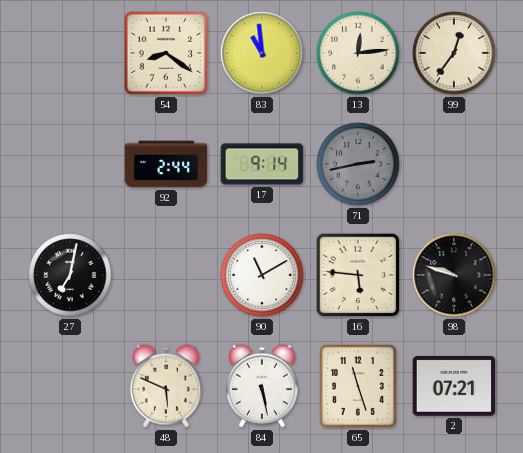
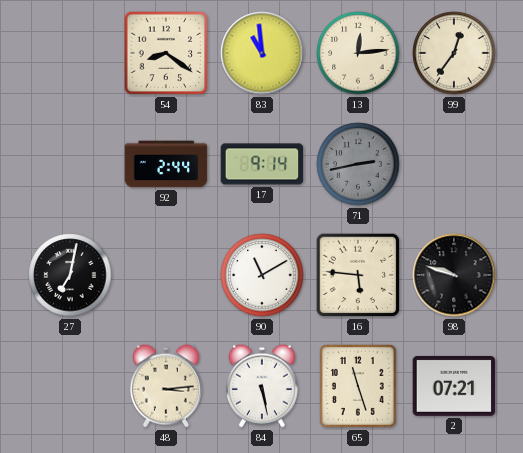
48: 5:49 -> 3:14
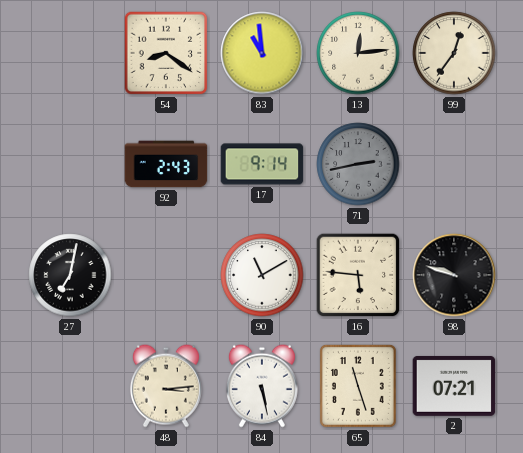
92: 2:44 -> 2:43
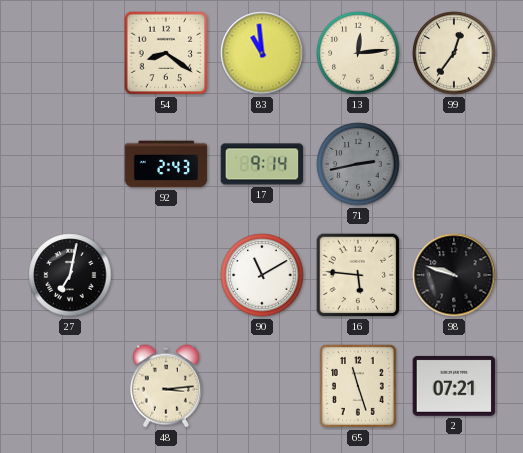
84: 5:28 -> none
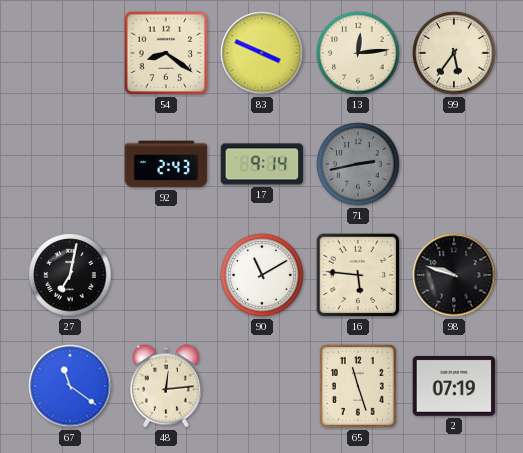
83: 10:59 -> 3:49
99: 12:36 -> 5:36
67: none -> 11:21
48: 3:14 -> 12:14
2: 07:21 -> 07:19
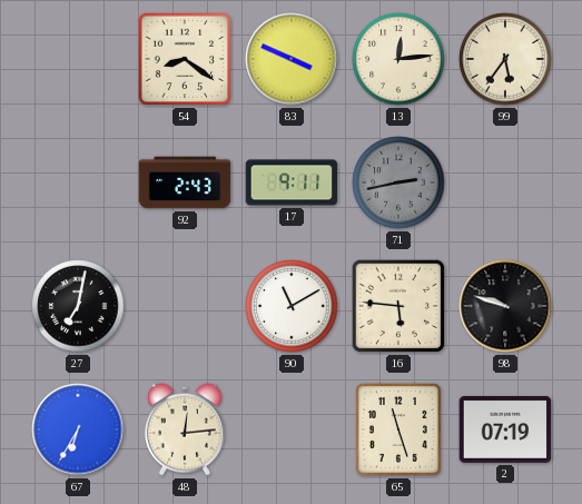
17: 9:14 -> 9:11
67: 11:21 -> 6:35
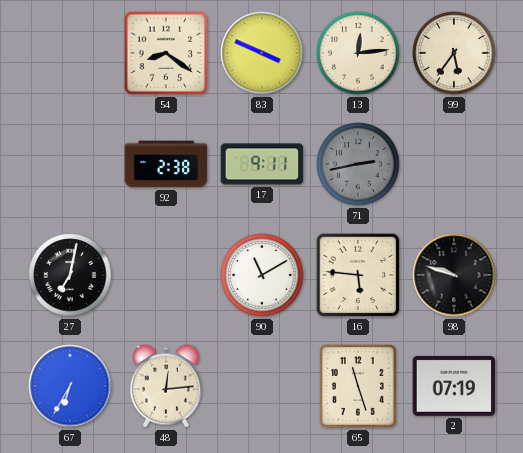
92: 2:43 -> 2:38
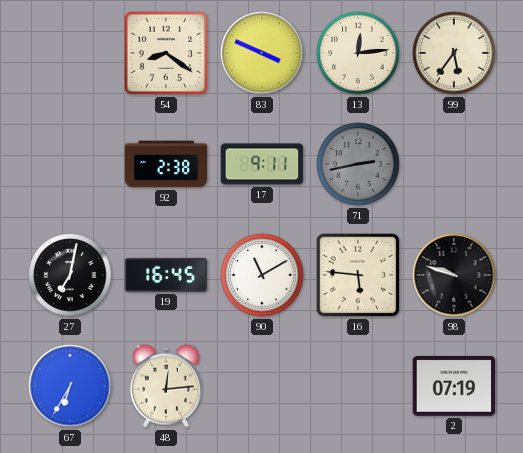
19: none -> 16:45
65: 11:27 -> none
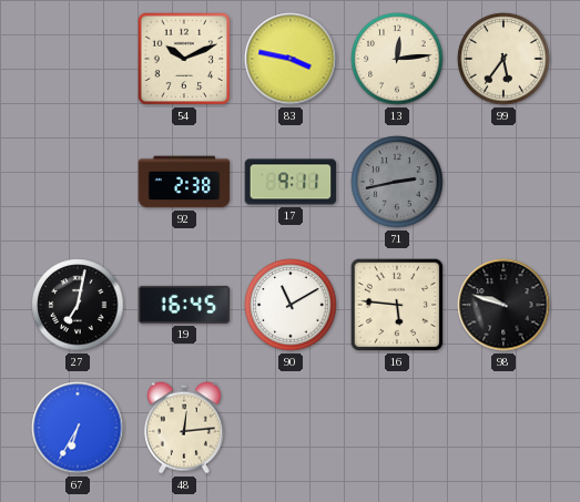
54: 8:21 -> 10:11
83: 3:49 -> 3:47
2: 07:19 -> none
